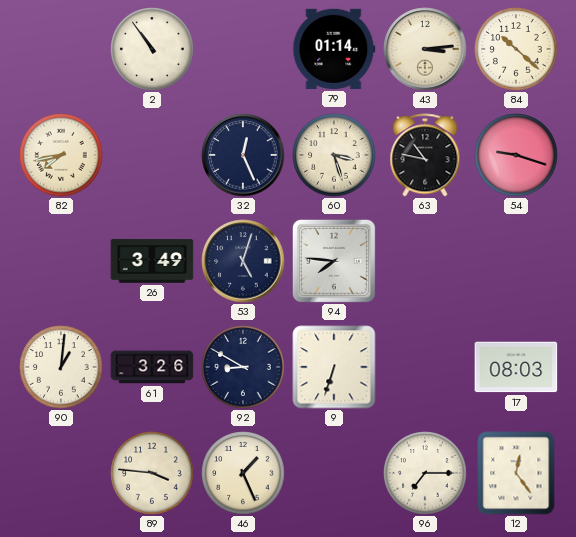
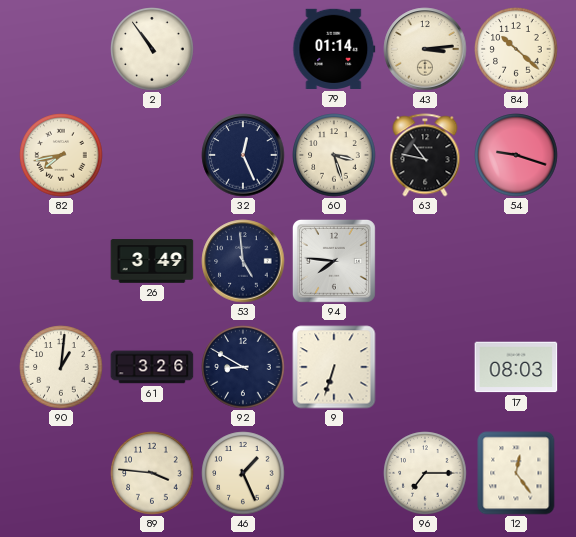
53: 5:03 -> 4:59
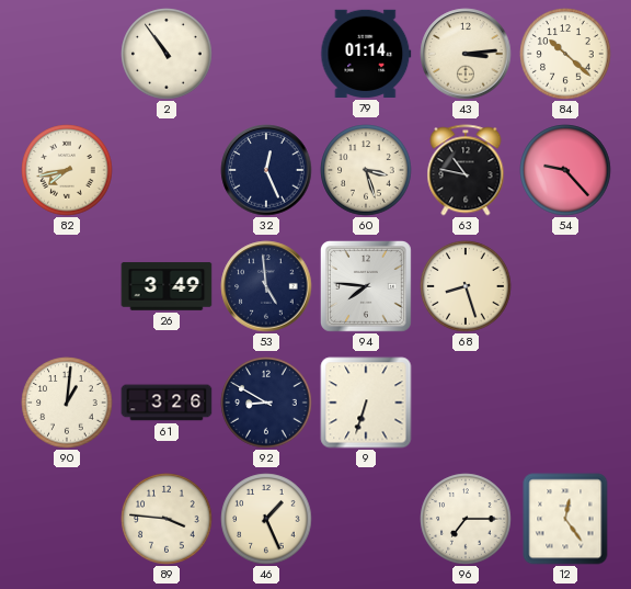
54: 9:18 -> 9:23
68: none -> 8:27
17: 08:03 -> none
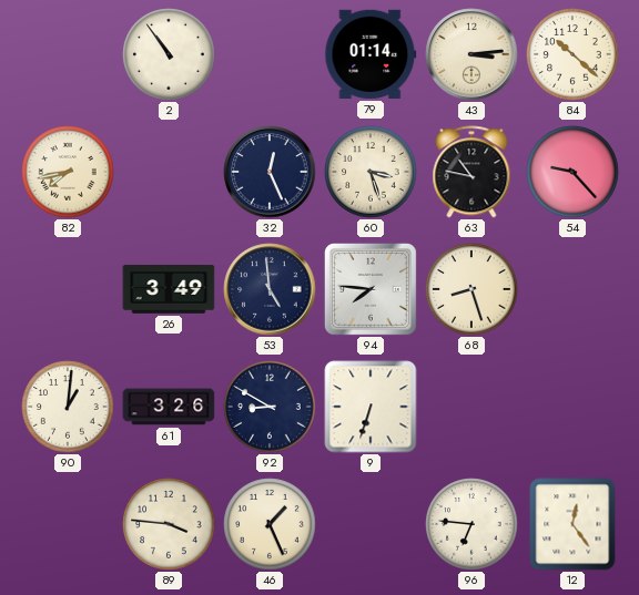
96: 7:15 -> 6:46
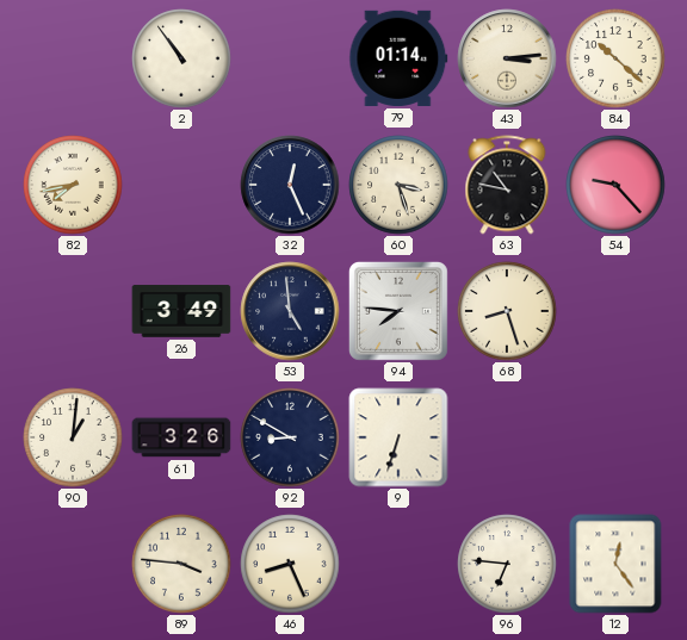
46: 1:26 -> 8:26
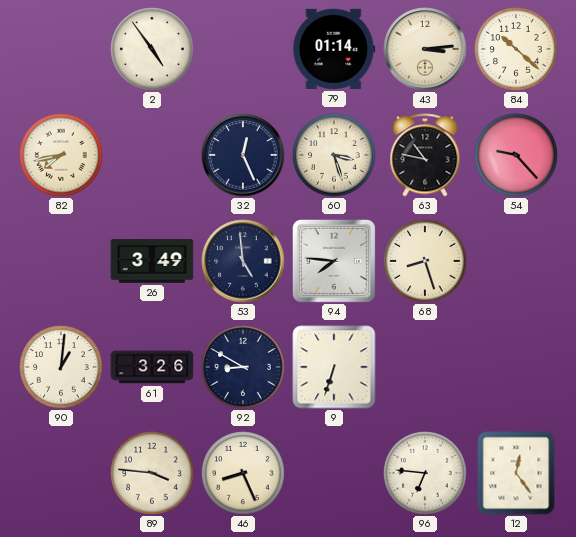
2: 10:54 -> 4:54
